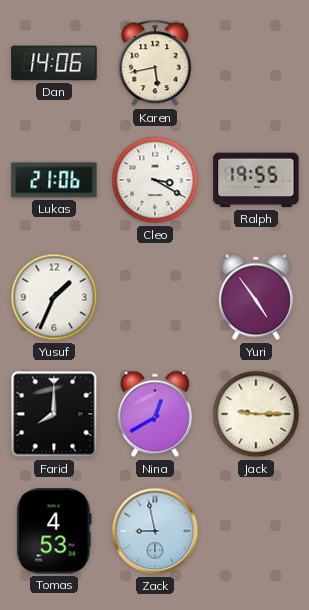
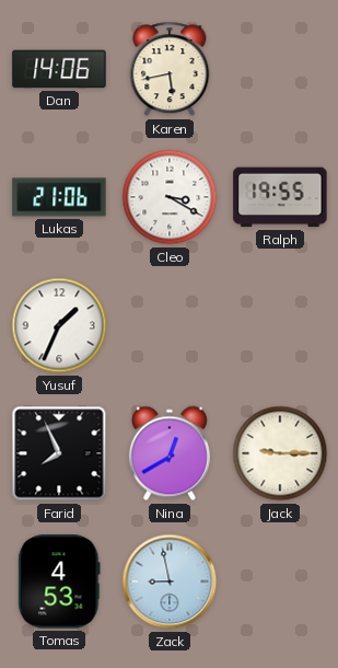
Yuri: 4:54 -> none
Farid: 8:00 -> 7:56
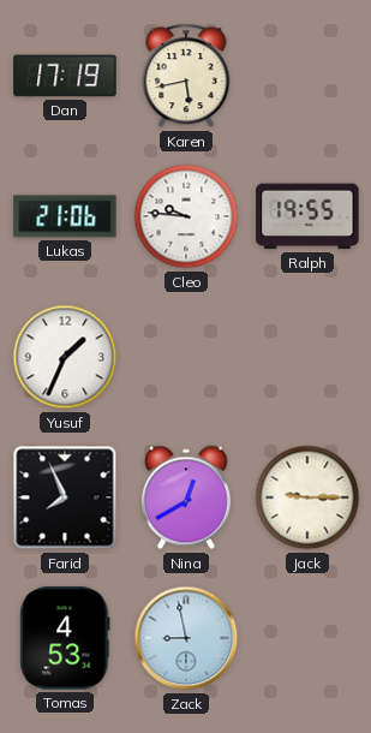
Dan: 14:06 -> 17:19
Cleo: 3:20 -> 9:46
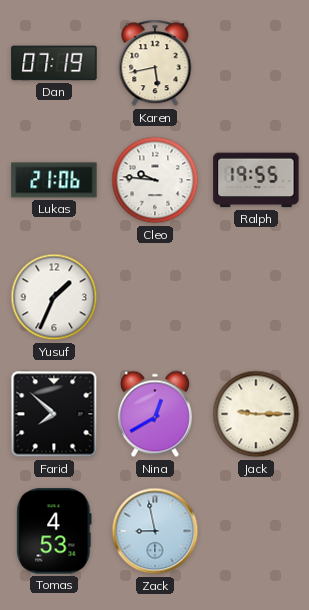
Dan: 17:19 -> 07:19
Farid: 7:56 -> 7:52
